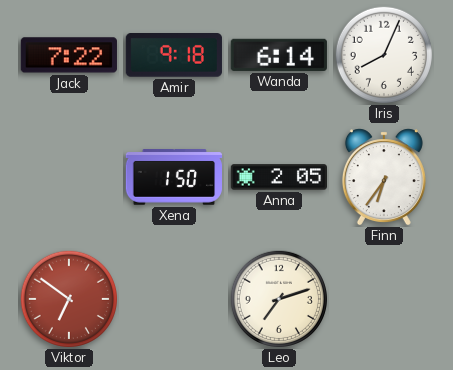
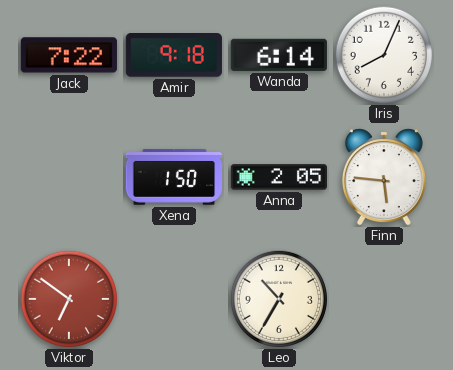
Finn: 6:36 -> 5:46
Leo: 7:12 -> 10:35
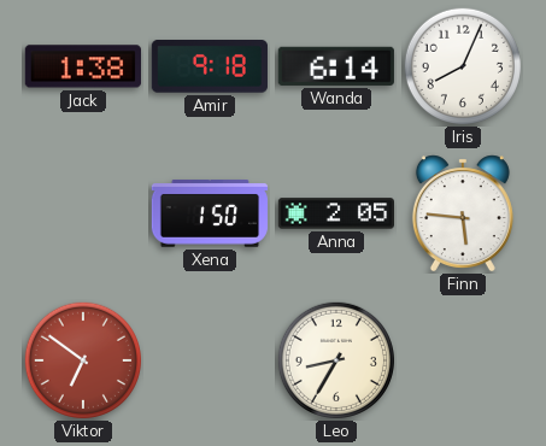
Jack: 7:22 -> 1:38
Leo: 10:35 -> 8:35
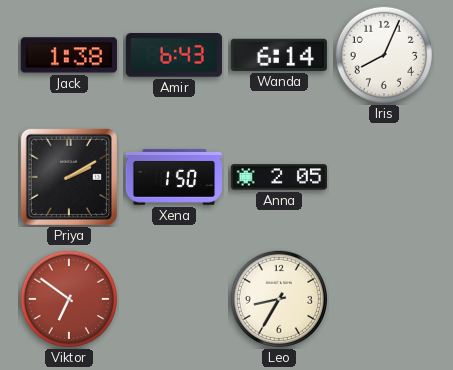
Amir: 9:18 -> 6:43
Priya: none -> 2:10
Finn: 5:46 -> none
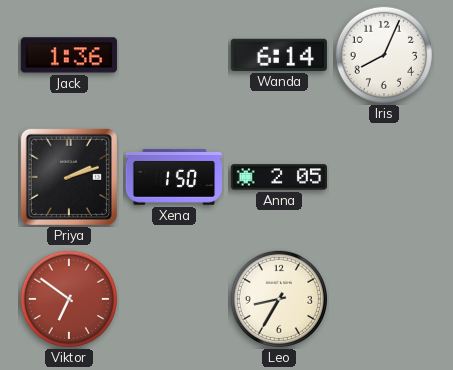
Jack: 1:38 -> 1:36
Amir: 6:43 -> none
Priya: 2:10 -> 2:12
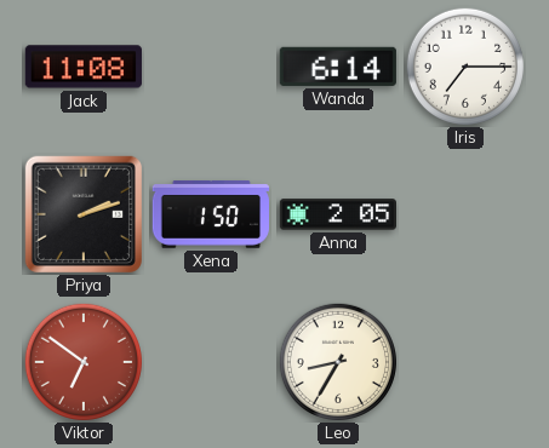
Jack: 1:36 -> 11:08
Iris: 8:04 -> 7:15
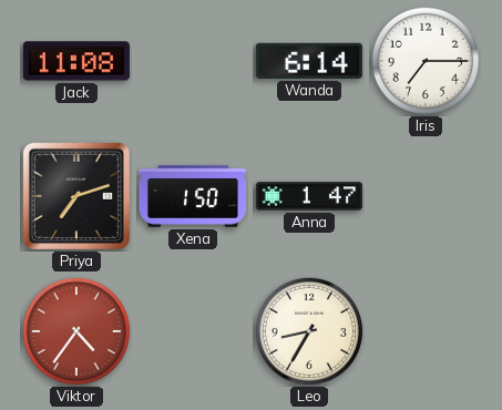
Priya: 2:12 -> 7:12
Anna: 2:05 -> 1:47
Viktor: 6:51 -> 4:36
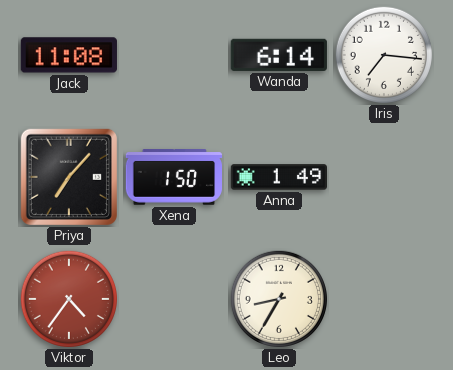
Iris: 7:15 -> 7:16
Priya: 7:12 -> 7:07
Anna: 1:47 -> 1:49
